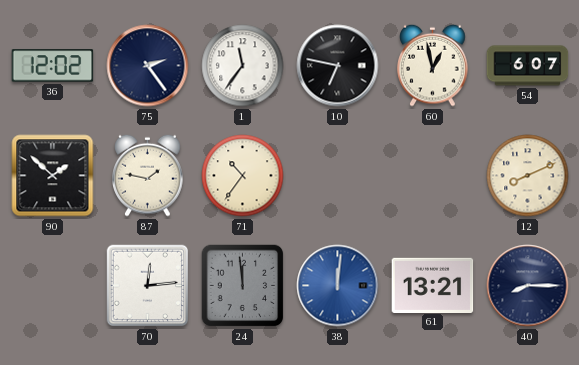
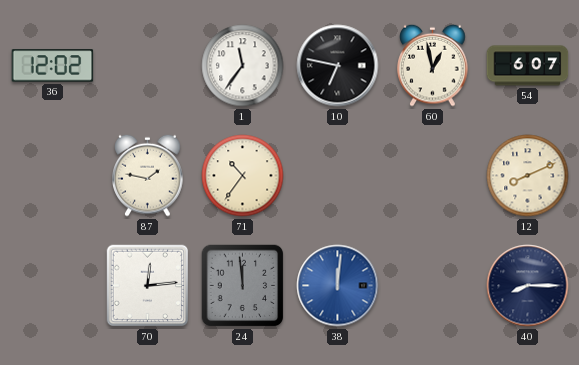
75: 2:24 -> none
90: 1:52 -> none
61: 13:21 -> none
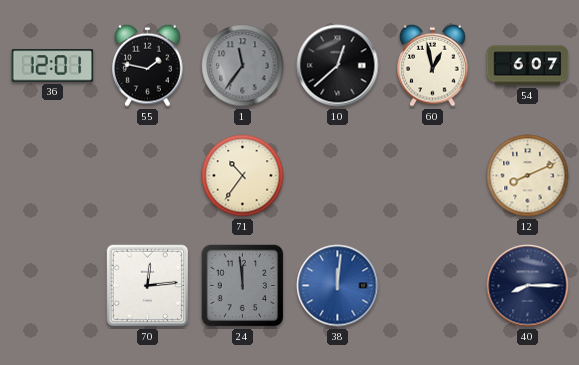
36: 12:02 -> 12:01
55: none -> 1:47
1 dial: white -> grey
10: 6:47 -> 12:38
87: 1:47 -> none
